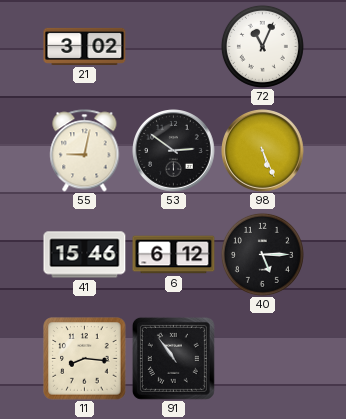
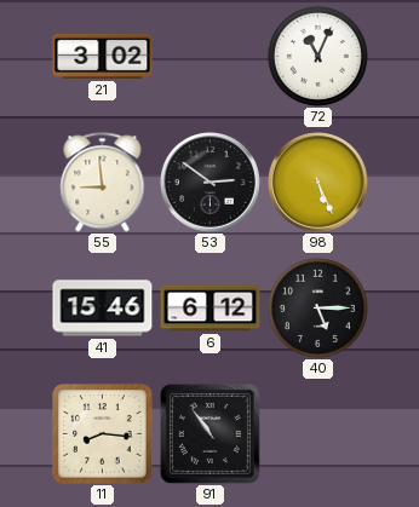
55: 9:02 -> 8:59
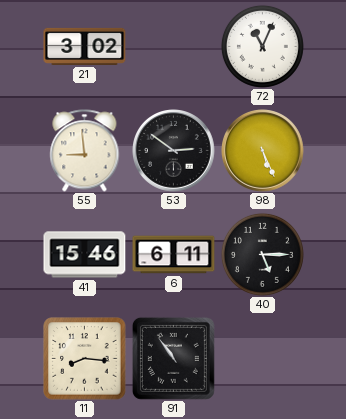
6: 6:12 -> 6:11
